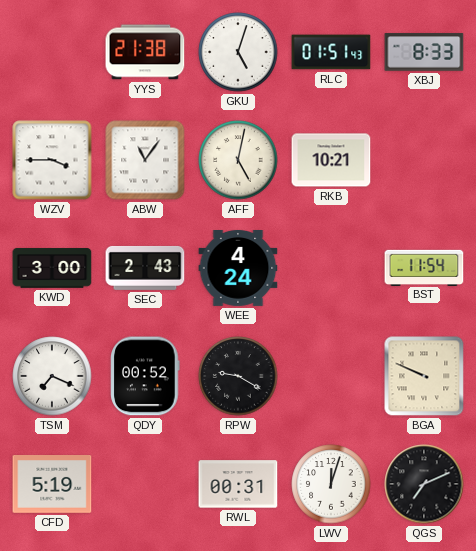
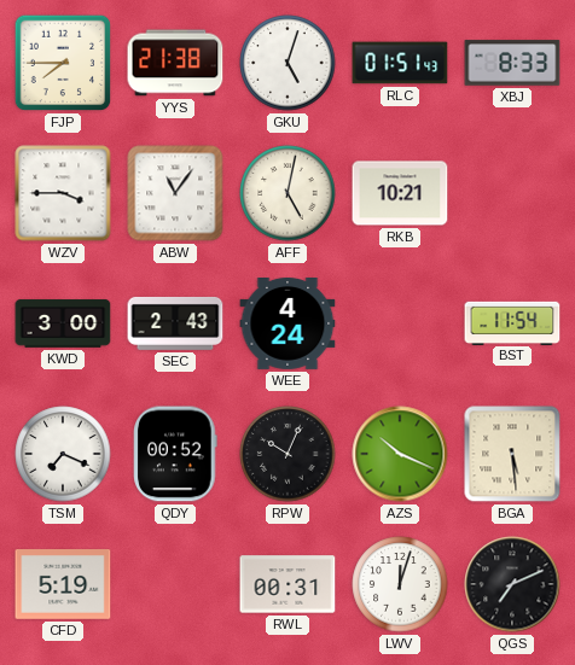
FJP: none -> 7:45
RPW: 9:20 -> 10:04
AZS: none -> 10:19
BGA: 9:49 -> 5:29
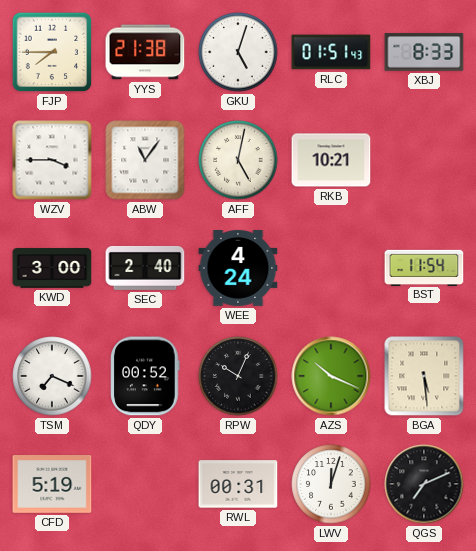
SEC: 2:43 -> 2:40
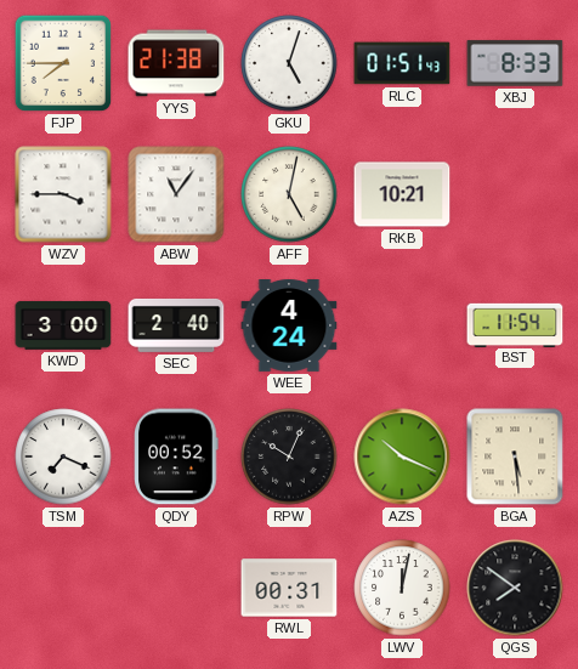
CFD: 5:19 -> none
LWV: 12:03 -> 12:02
QGS: 7:11 -> 7:51
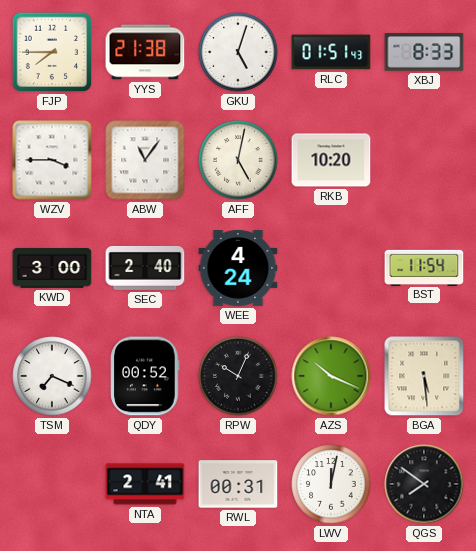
RKB: 10:21 -> 10:20
NTA: none -> 2:41
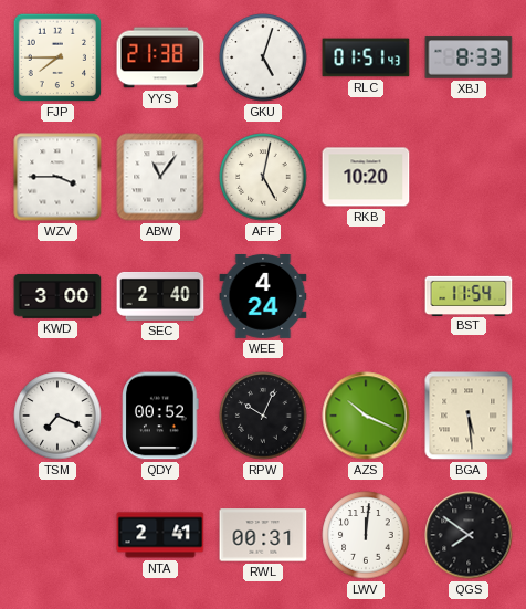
LWV: 12:02 -> 12:01
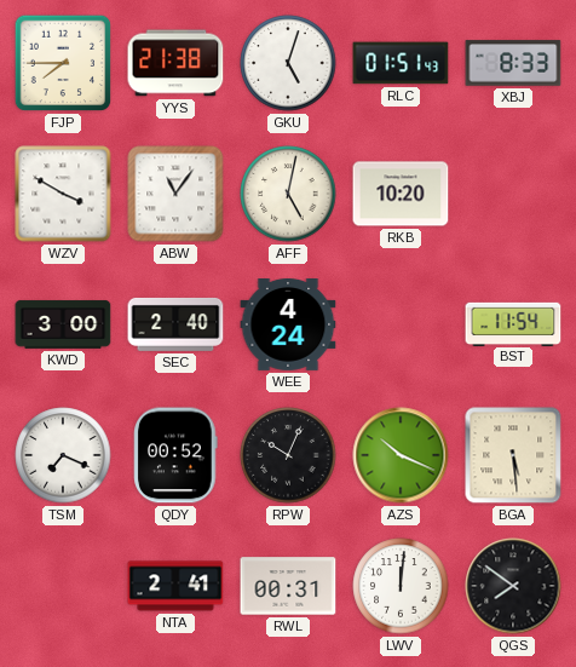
WZV: 3:45 -> 3:50
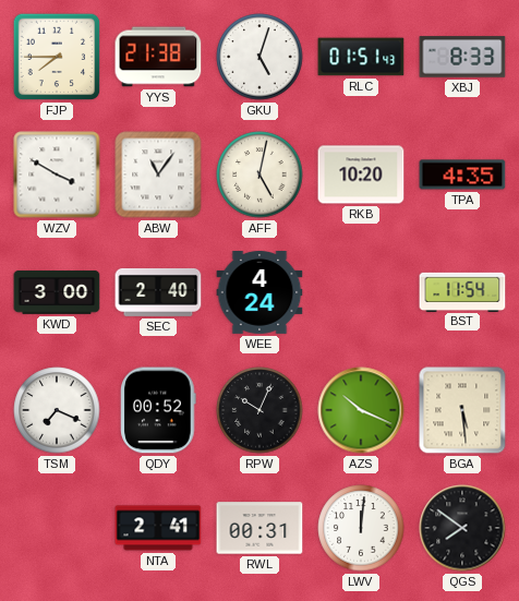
TPA: none -> 4:35
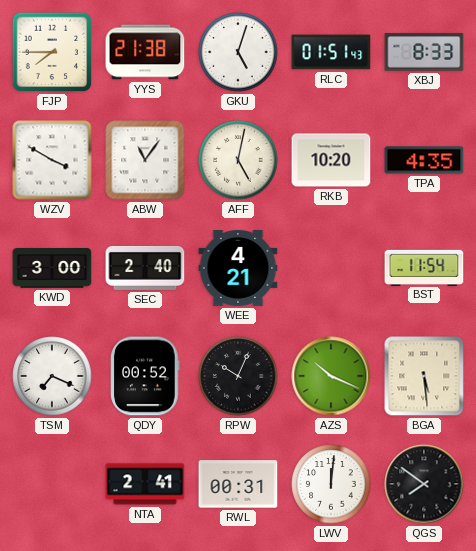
WEE: 4:24 -> 4:21
